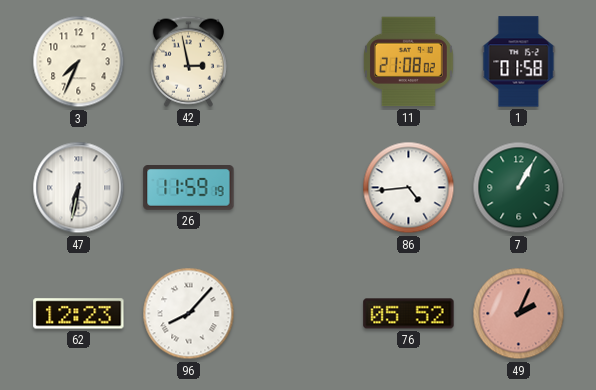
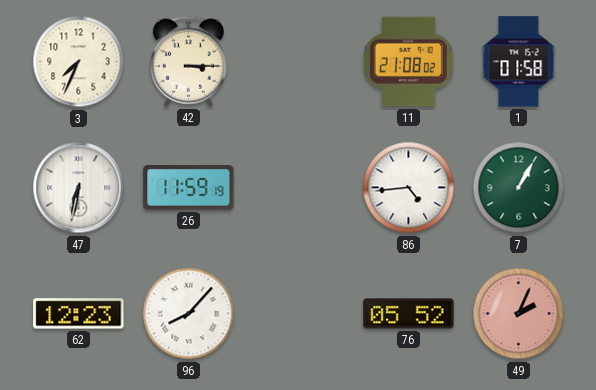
42: 2:58 -> 3:15
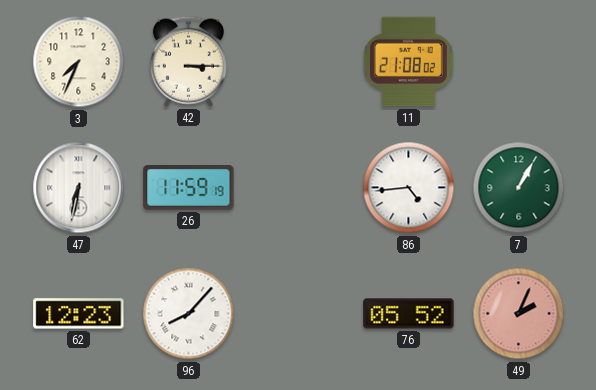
1: 01:58 -> none
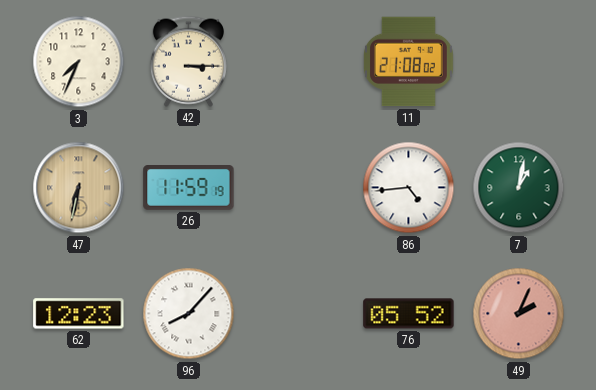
47 dial: white -> champagne
7: 1:05 -> 1:02
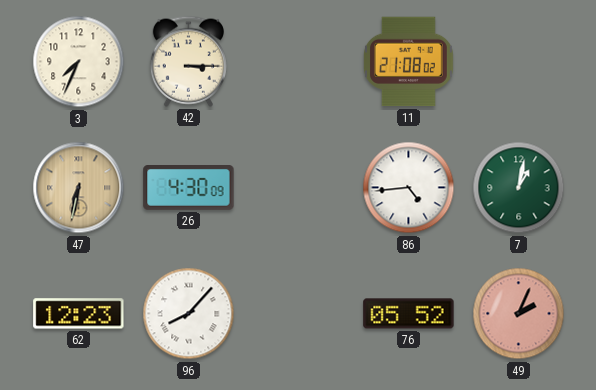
26: 11:59 -> 4:30
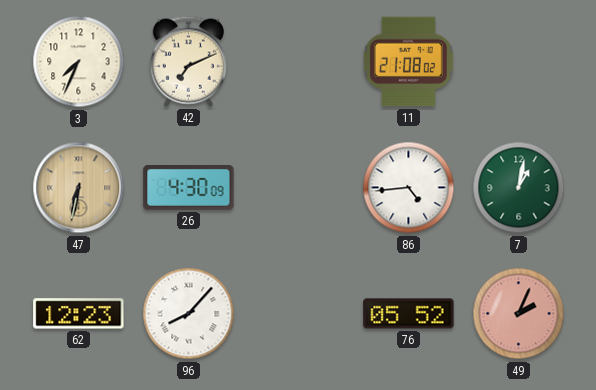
42: 3:15 -> 7:11
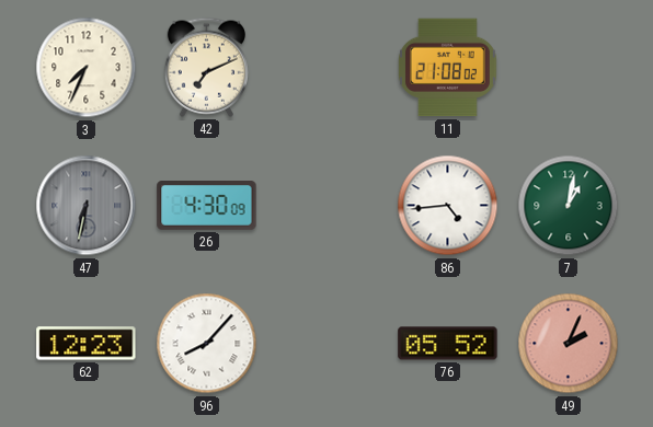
47 dial: champagne -> grey
